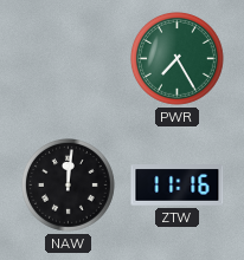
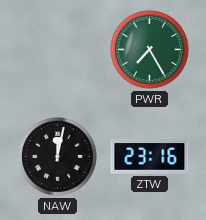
NAW: 12:01 -> 12:02
ZTW: 11:16 -> 23:16
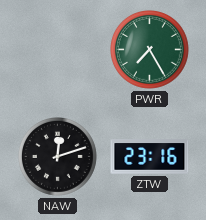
NAW: 12:02 -> 12:12
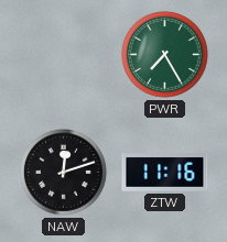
ZTW: 23:16 -> 11:16
